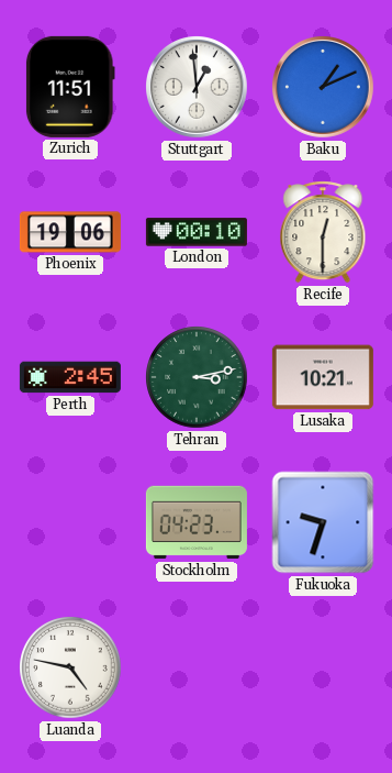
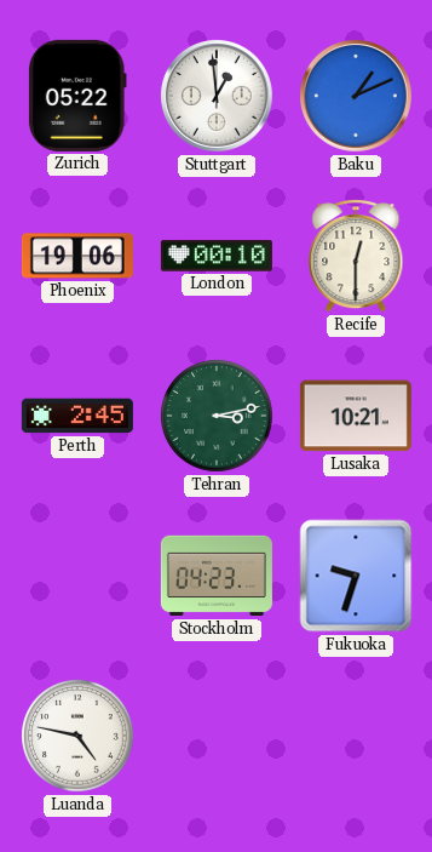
Zurich: 11:51 -> 05:22
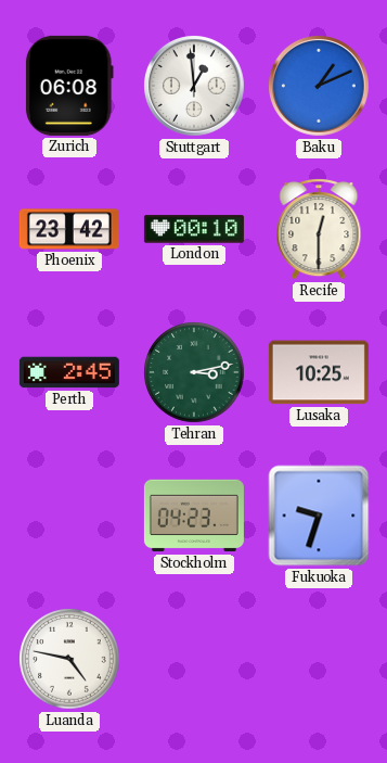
Zurich: 05:22 -> 06:08
Phoenix: 19:06 -> 23:42
Lusaka: 10:21 -> 10:25
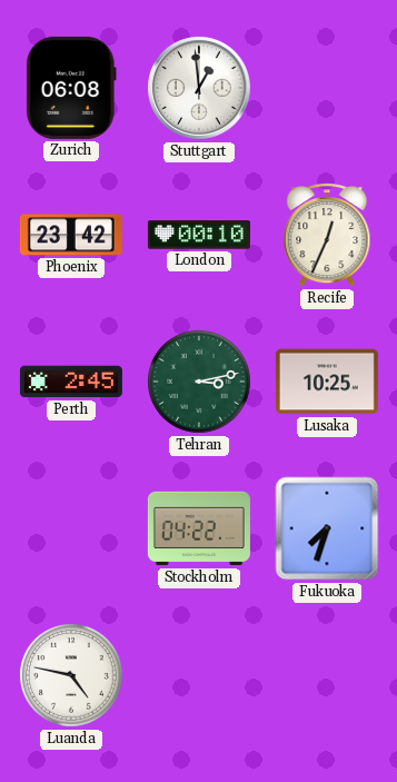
Baku: 1:11 -> none
Recife: 12:30 -> 12:34
Stockholm: 04:23 -> 04:22
Fukuoka: 9:33 -> 7:33
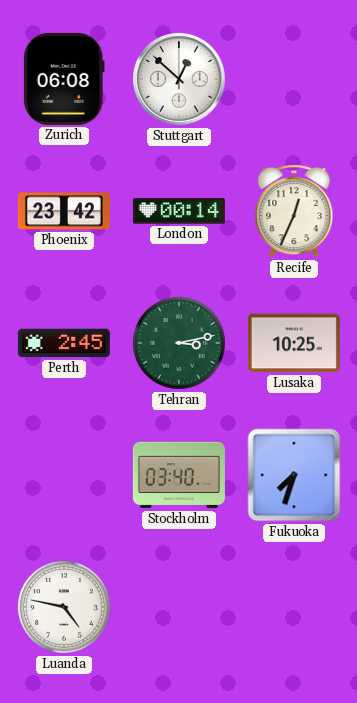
Stuttgart: 12:59 -> 12:52
London: 00:10 -> 00:14
Stockholm: 04:22 -> 03:40
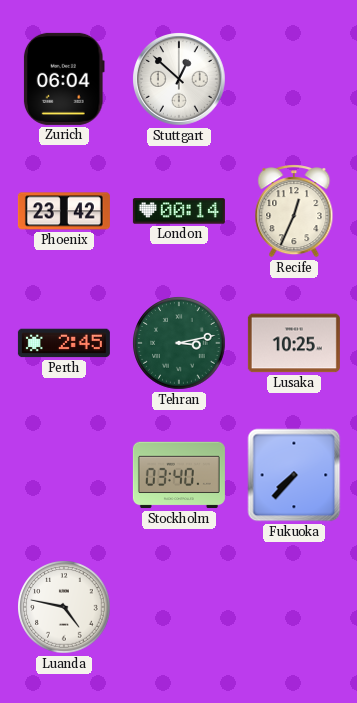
Zurich: 06:08 -> 06:04
Fukuoka: 7:33 -> 7:37
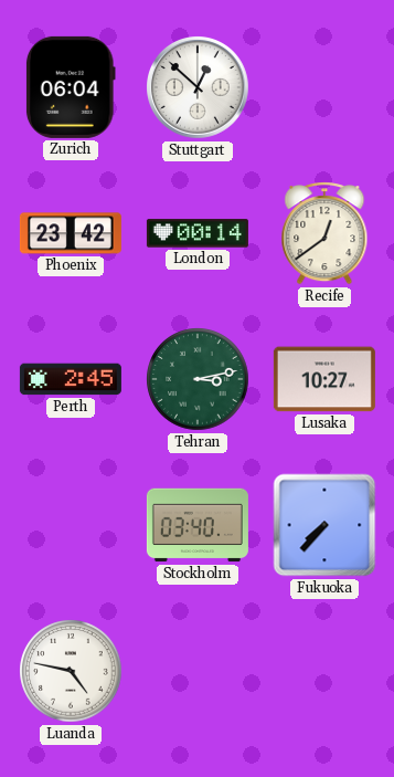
Recife: 12:34 -> 12:39
Lusaka: 10:25 -> 10:27
